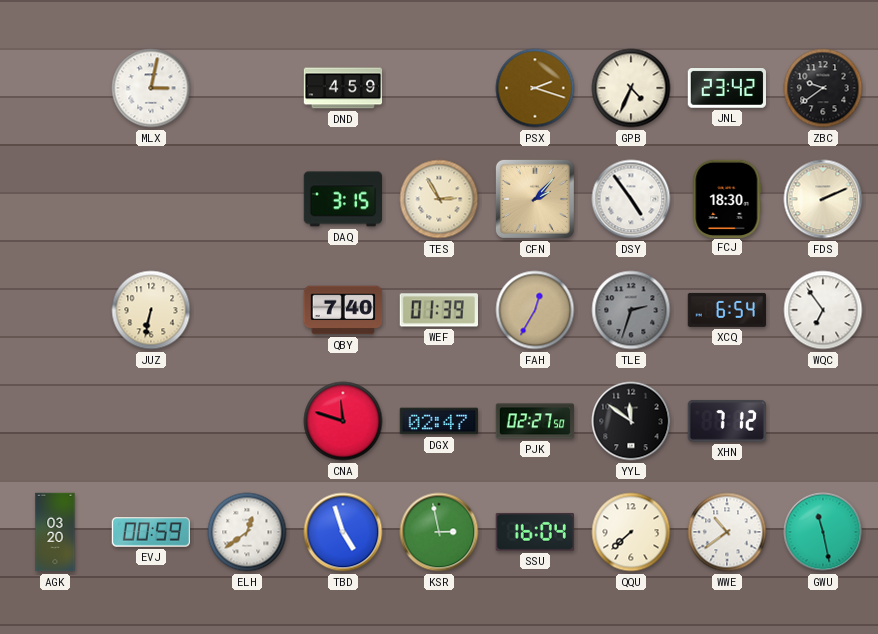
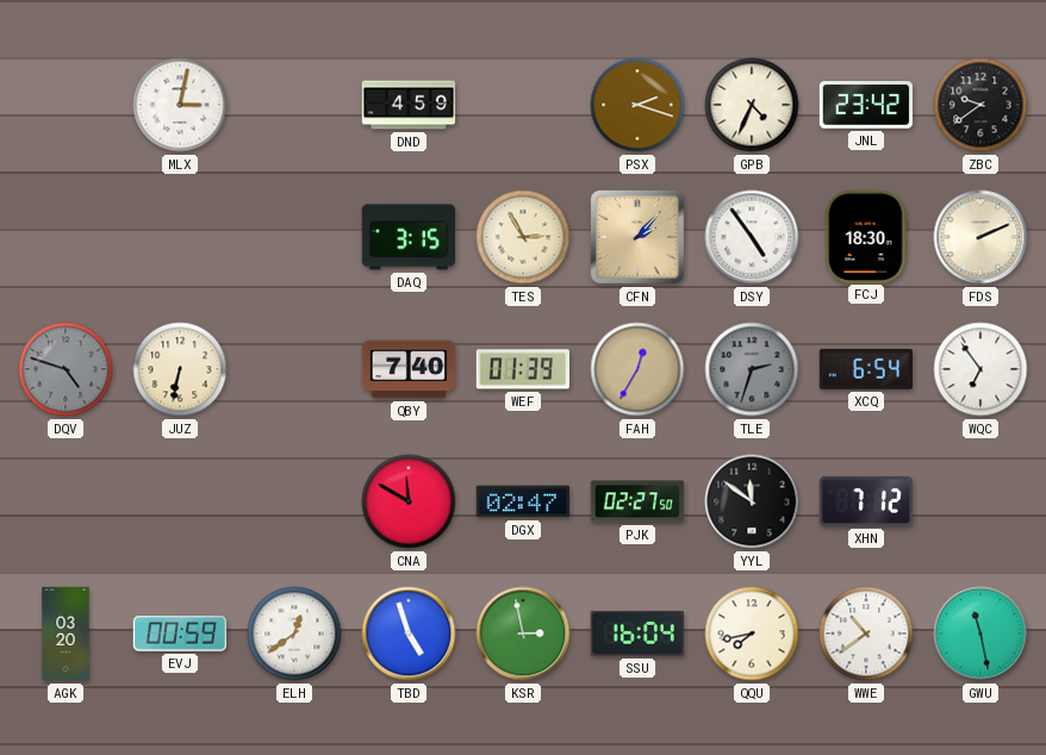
DQV: none -> 4:48
CNA: 11:48 -> 11:50
QQU: 7:38 -> 7:43
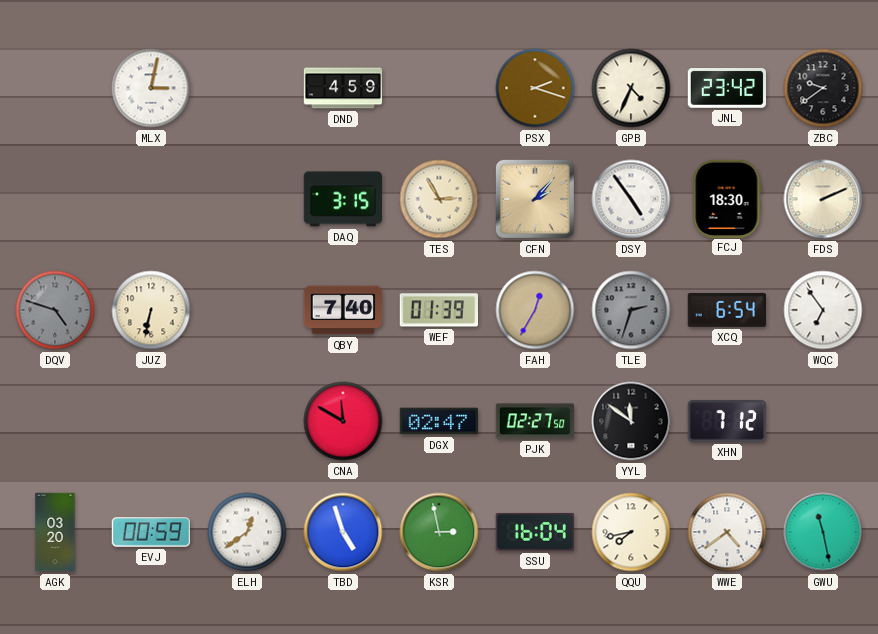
WWE: 10:39 -> 4:39
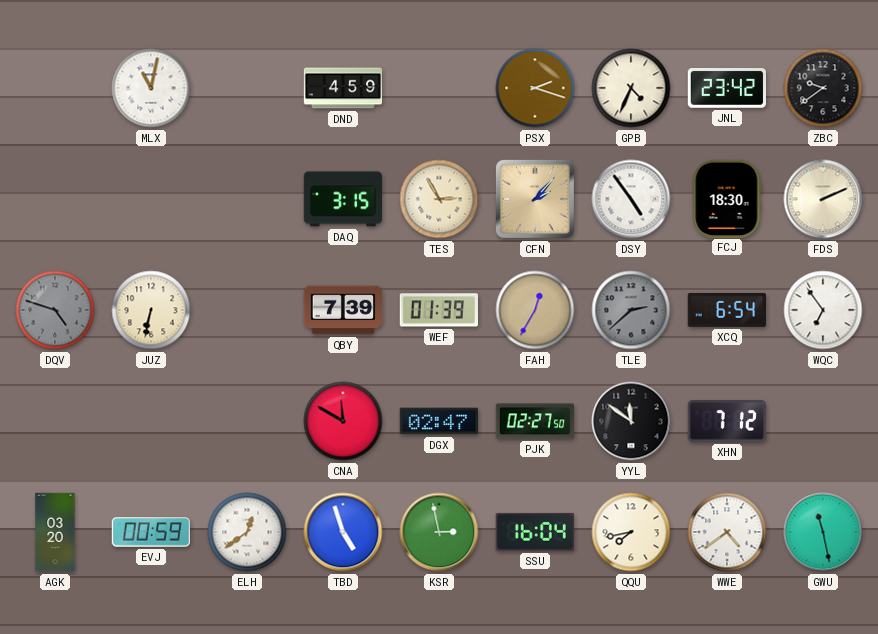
MLX: 3:02 -> 11:02
QBY: 7:40 -> 7:39
TLE: 2:33 -> 2:38
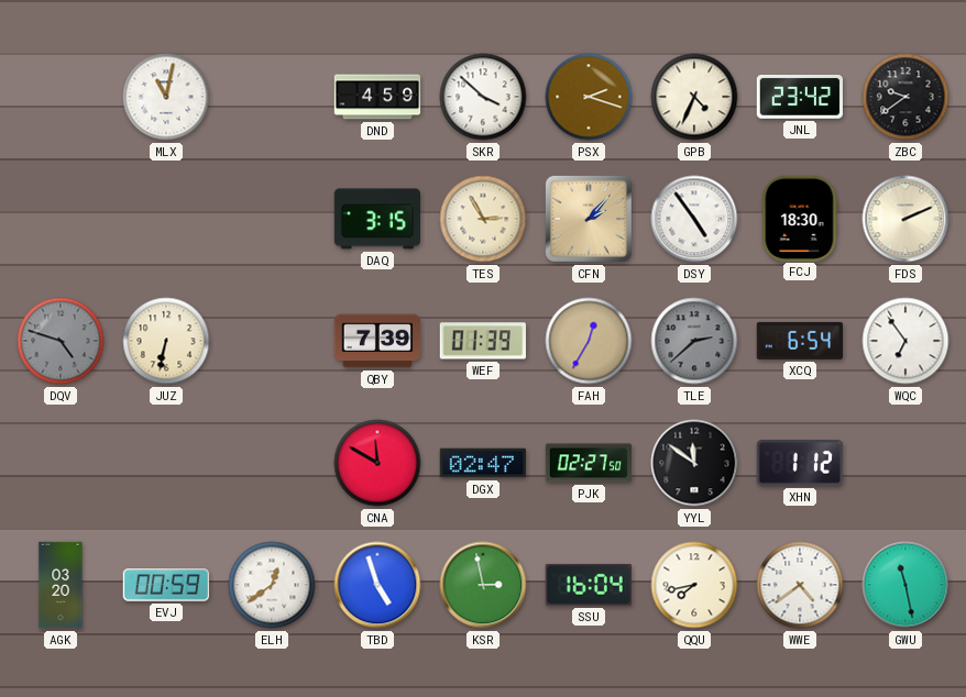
SKR: none -> 3:52
XHN: 7:12 -> 1:12
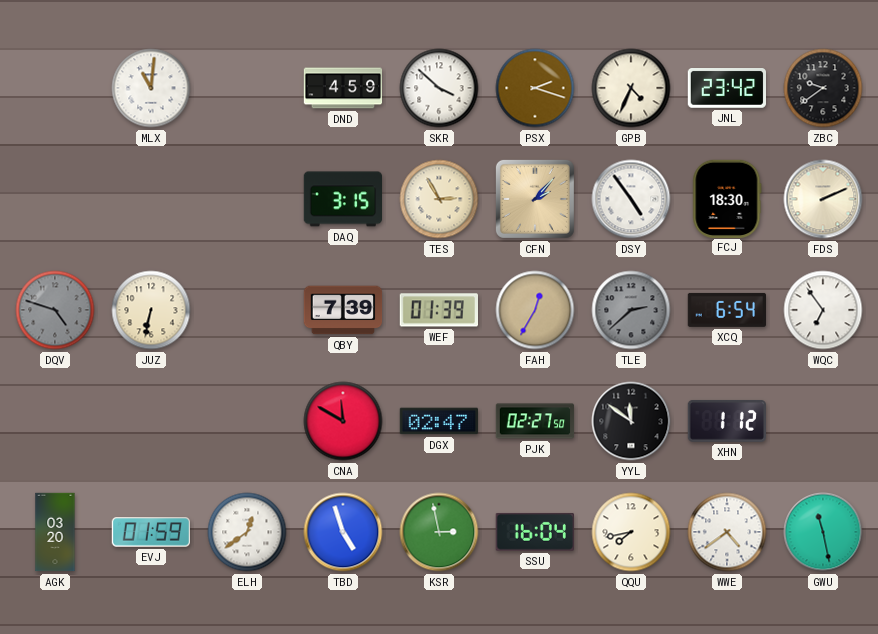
MLX: 11:02 -> 11:01
EVJ: 00:59 -> 01:59
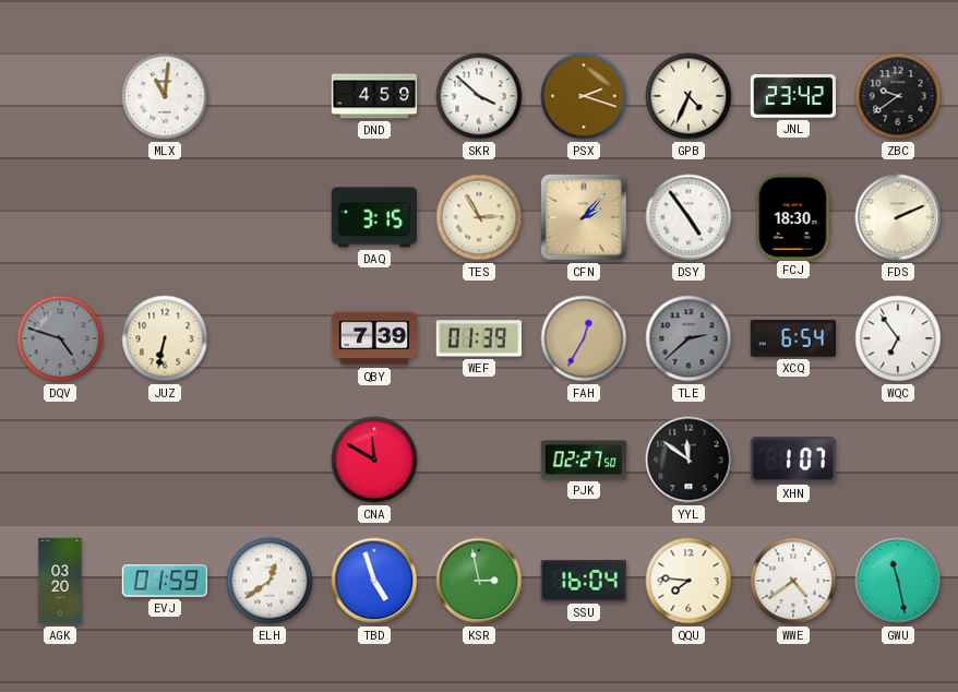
DGX: 02:47 -> none
XHN: 1:12 -> 1:07
QQU: 7:43 -> 7:46
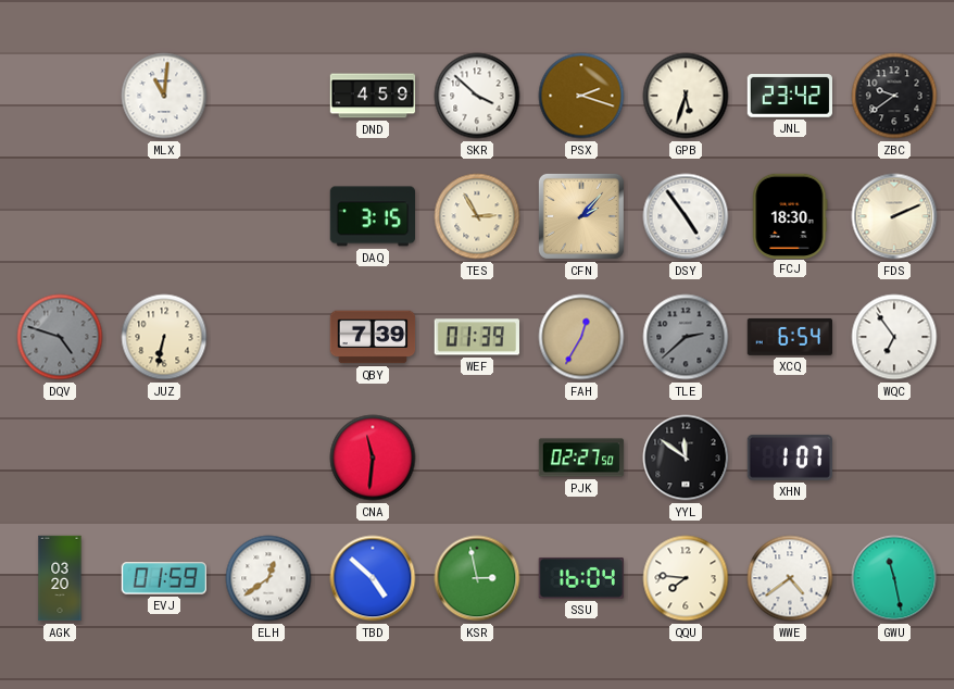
GPB: 4:34 -> 5:33
CNA: 11:50 -> 11:31
TBD: 4:57 -> 4:52
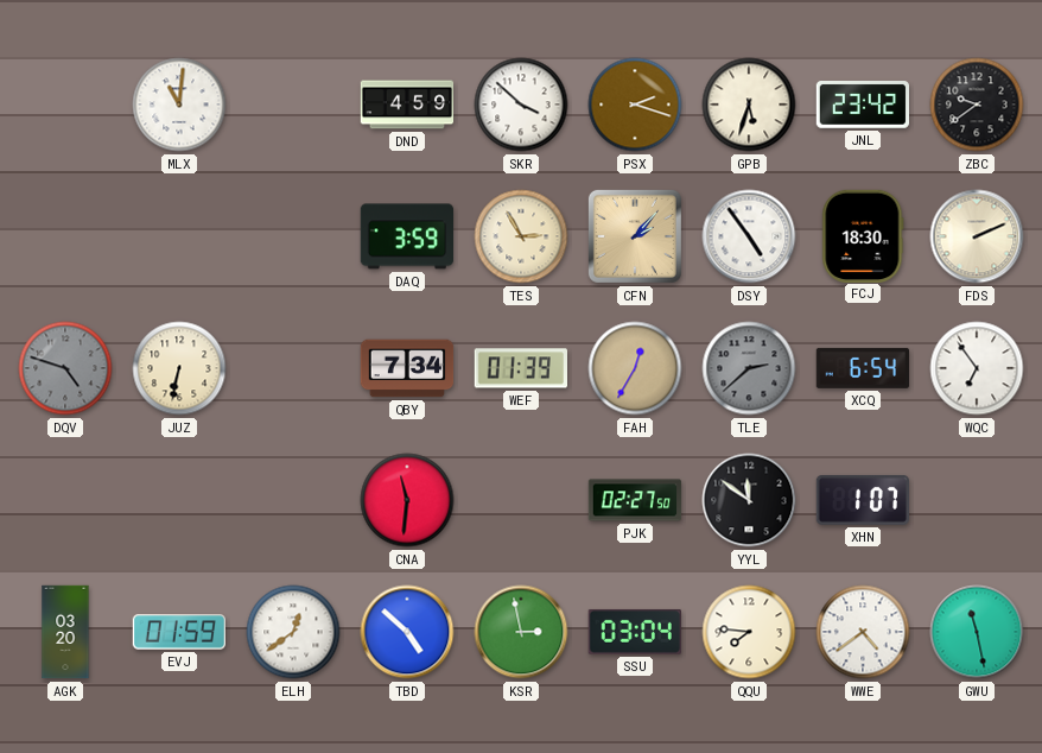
DAQ: 3:15 -> 3:59
QBY: 7:39 -> 7:34
SSU: 16:04 -> 03:04
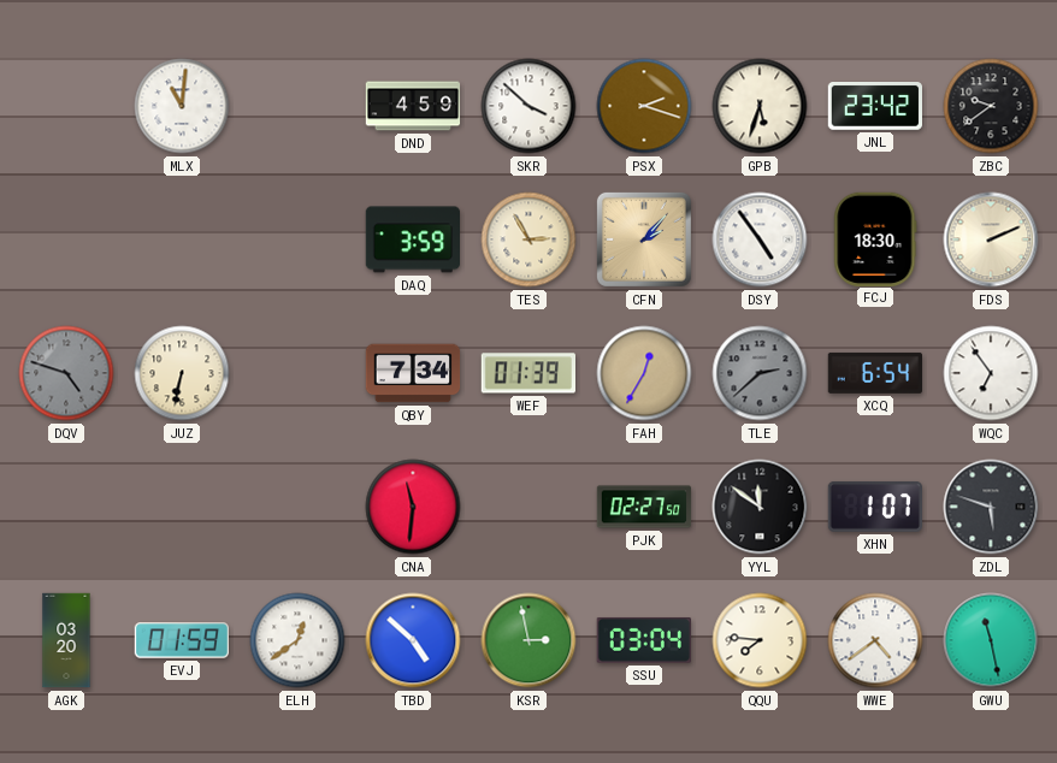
ZDL: none -> 5:48
